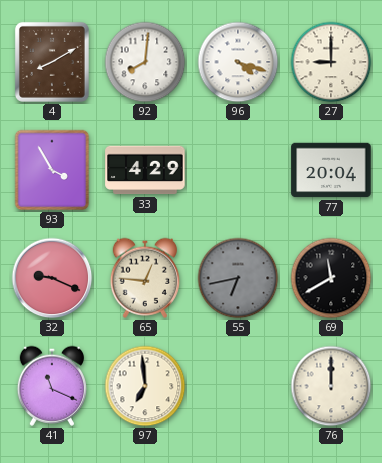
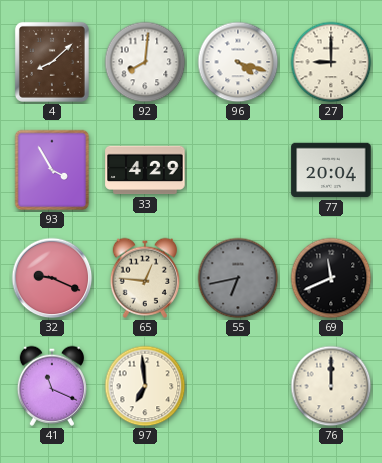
4: 8:10 -> 8:08
69: 11:40 -> 11:41
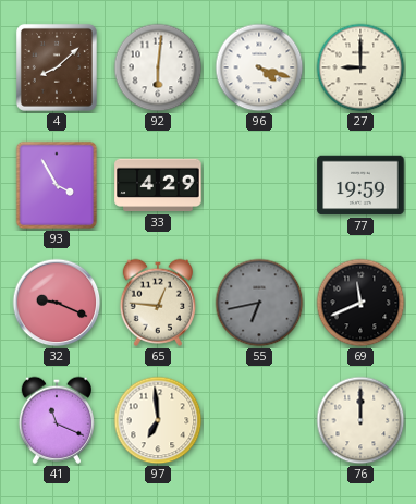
92: 8:01 -> 6:01
77: 20:04 -> 19:59
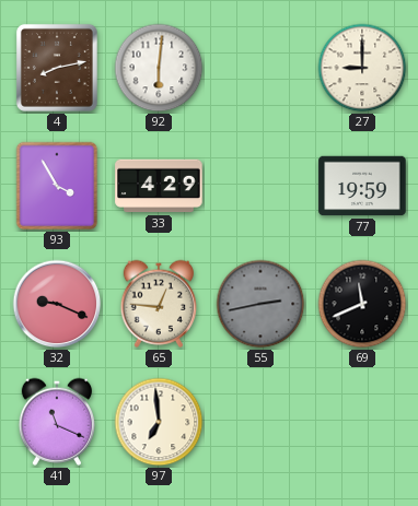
4: 8:08 -> 8:13
96: 4:18 -> none
55: 6:43 -> 2:43
76: 12:00 -> none
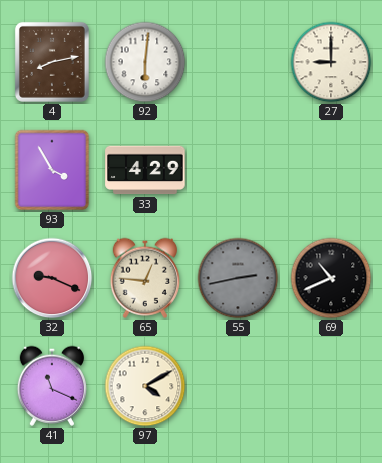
77: 19:59 -> none
69: 11:41 -> 10:41
97: 6:59 -> 4:10
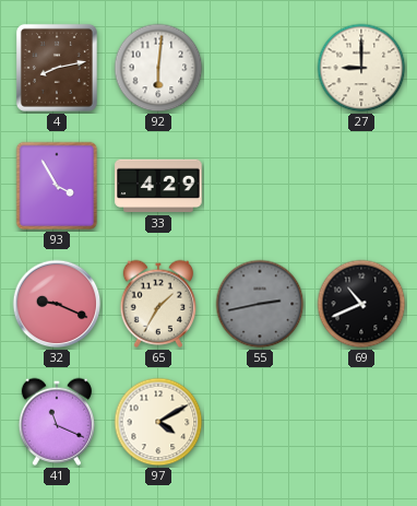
65: 12:46 -> 1:35
